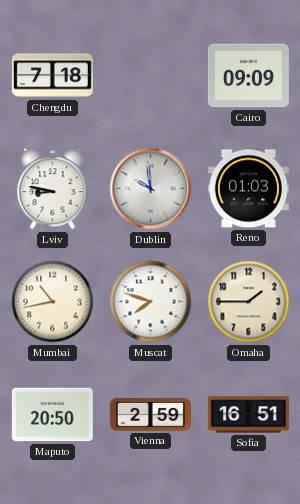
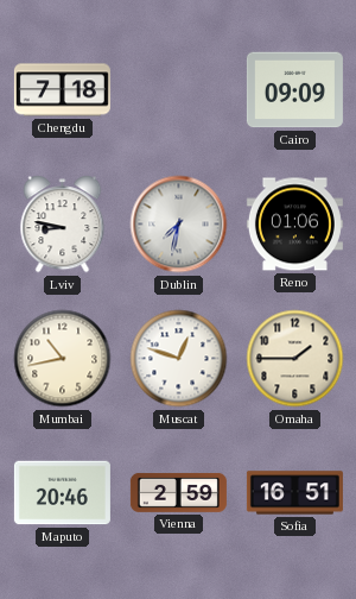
Dublin: 9:59 -> 7:32
Reno: 01:03 -> 01:06
Muscat: 7:48 -> 12:48
Maputo: 20:50 -> 20:46
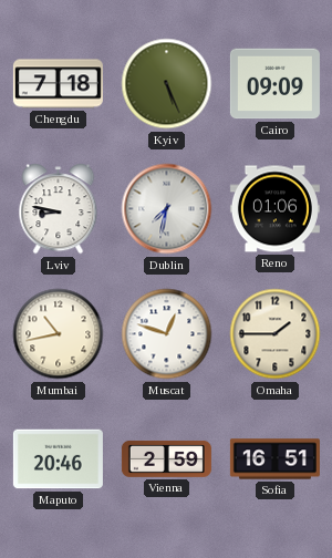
Kyiv: none -> 5:26
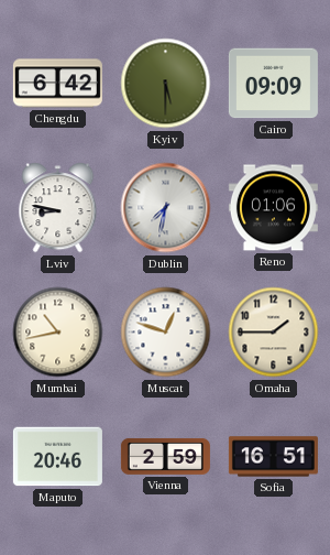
Chengdu: 7:18 -> 6:42
Kyiv: 5:26 -> 5:30
